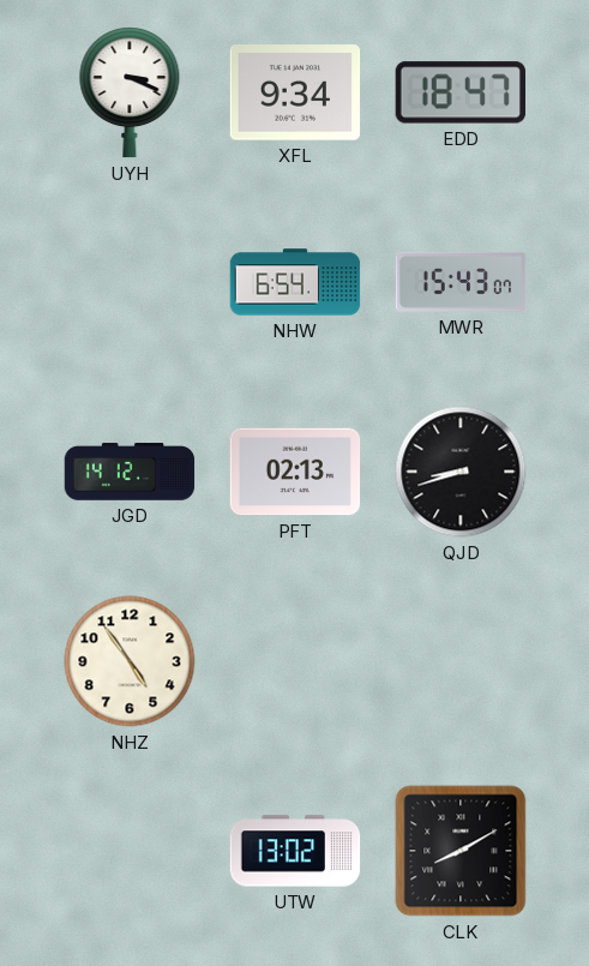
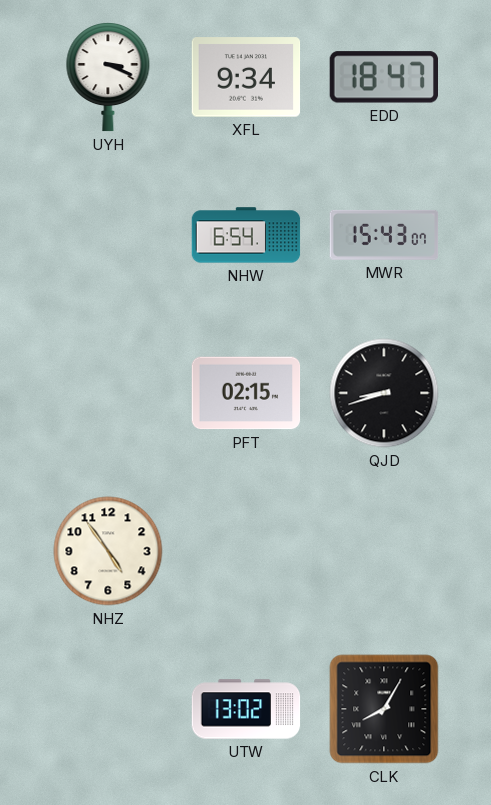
JGD: 14:12 -> none
PFT: 02:13 -> 02:15
CLK: 8:10 -> 8:05
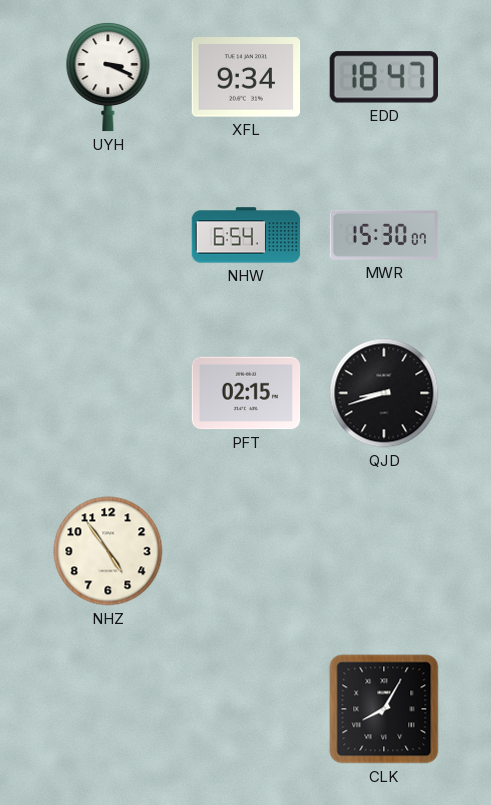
MWR: 15:43 -> 15:30
UTW: 13:02 -> none
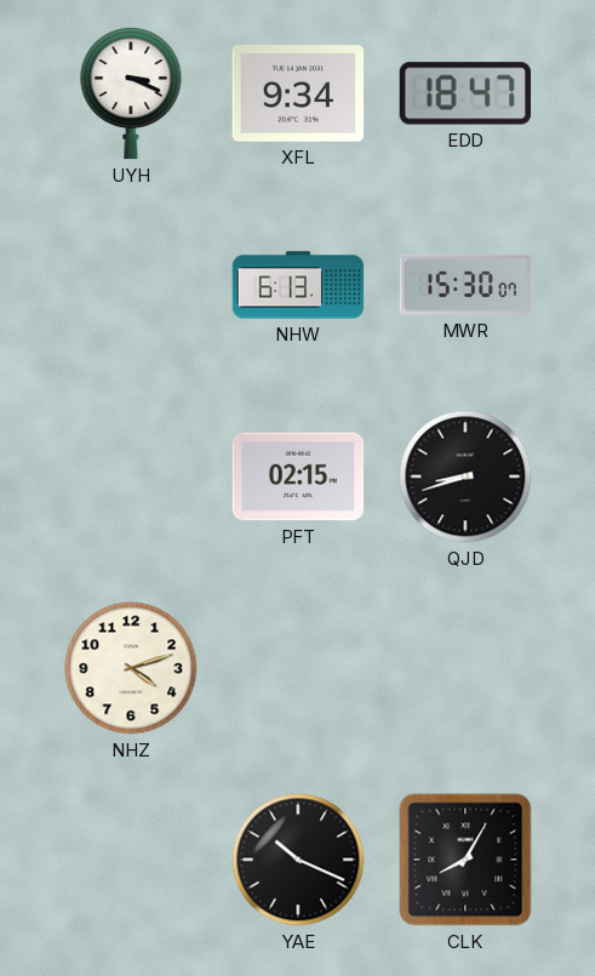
NHW: 6:54 -> 6:13
NHZ: 4:54 -> 4:12
YAE: none -> 10:19
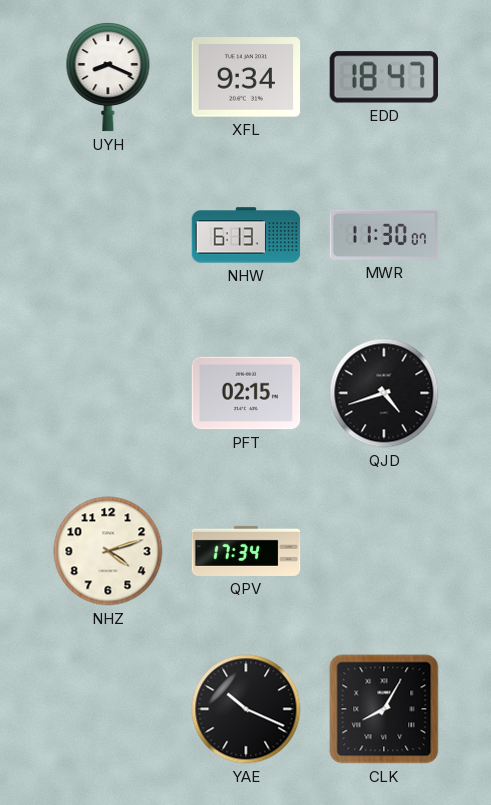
UYH: 3:19 -> 8:19
MWR: 15:30 -> 11:30
QJD: 8:42 -> 4:42
QPV: none -> 17:34
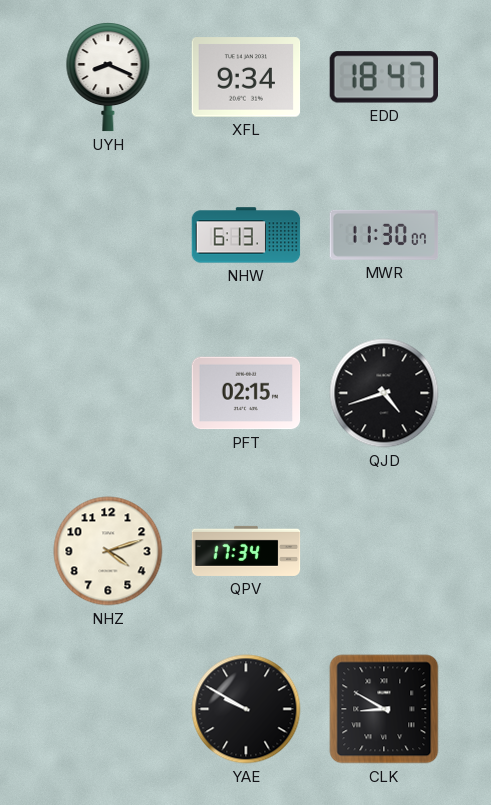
YAE: 10:19 -> 9:50
CLK: 8:05 -> 8:50
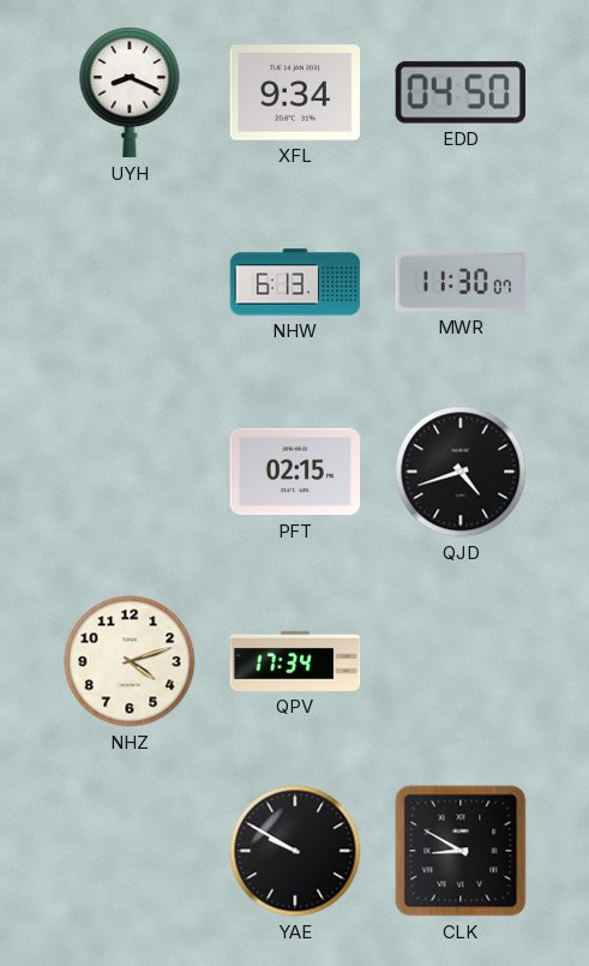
EDD: 18:47 -> 04:50
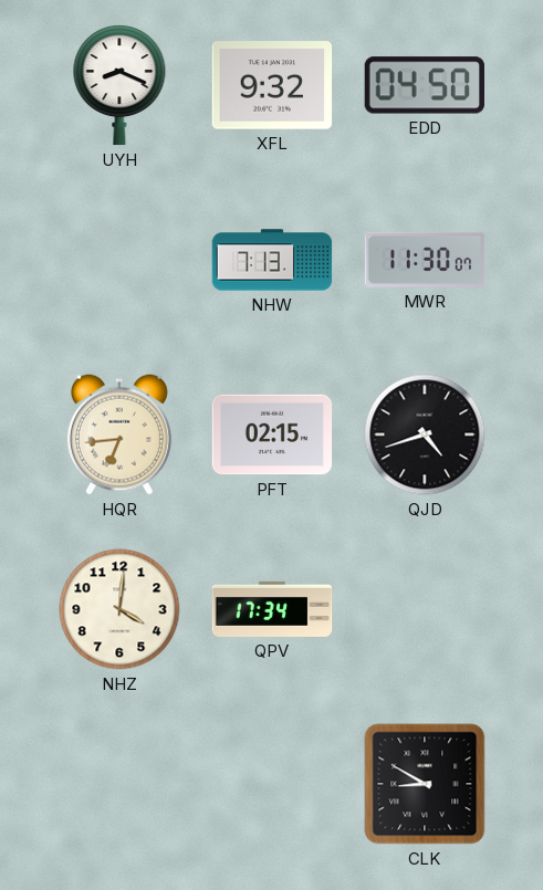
XFL: 9:34 -> 9:32
NHW: 6:13 -> 7:13
HQR: none -> 6:44
NHZ: 4:12 -> 4:01
YAE: 9:50 -> none
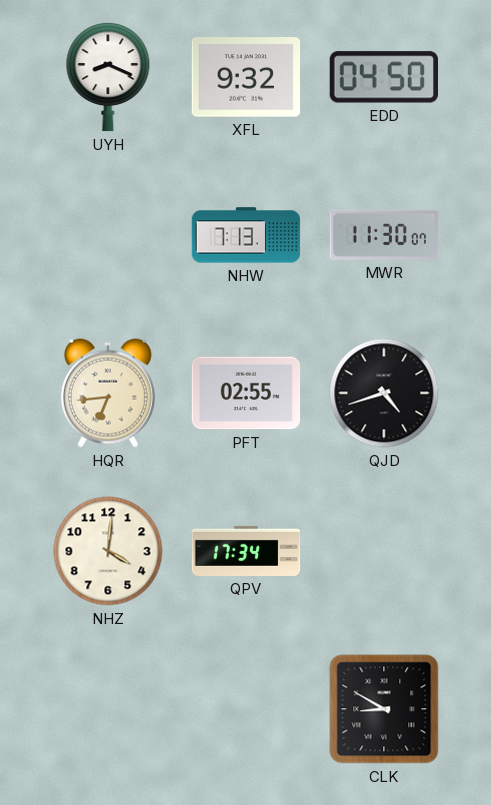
PFT: 02:15 -> 02:55
